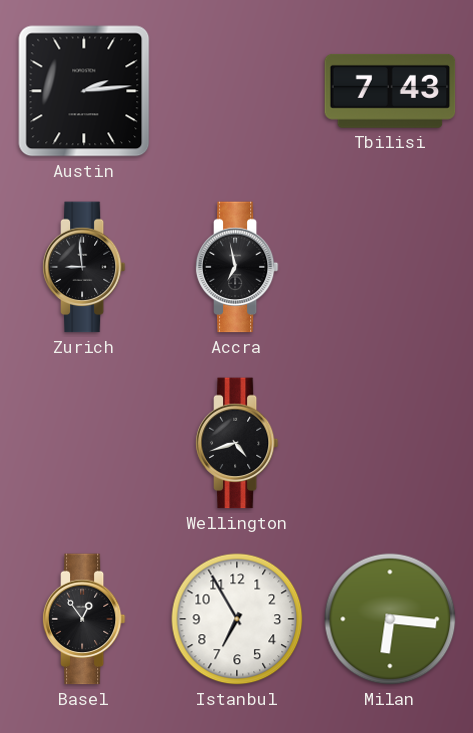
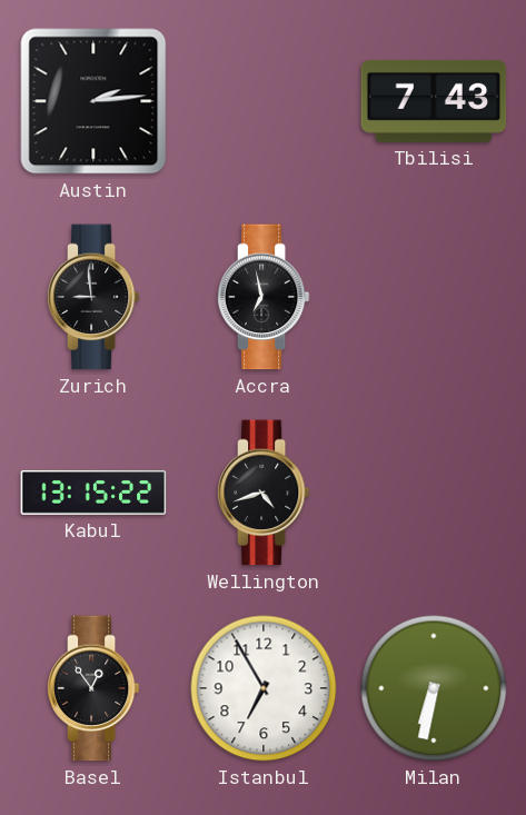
Kabul: none -> 13:15
Milan: 6:16 -> 6:32
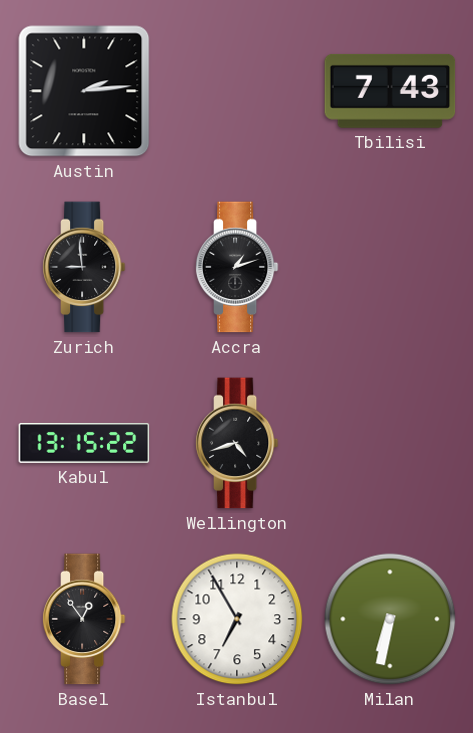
Accra: 6:58 -> 1:12
